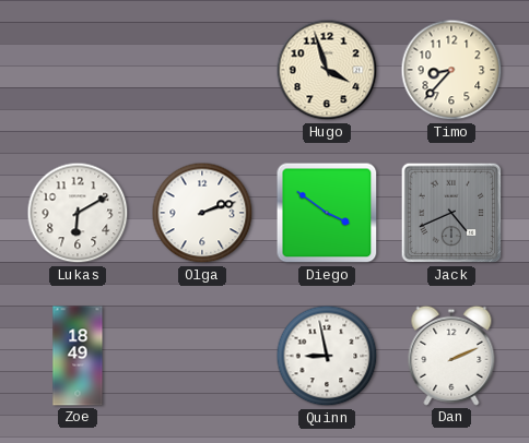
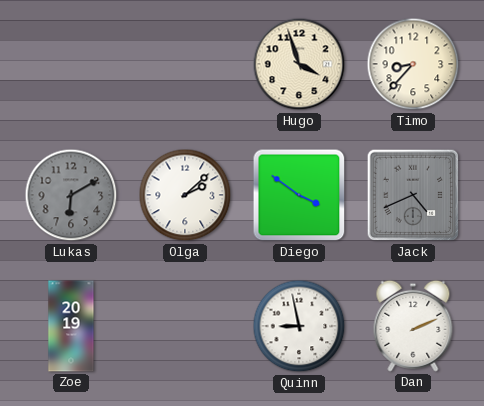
Lukas dial: white -> grey
Olga: 2:12 -> 2:08
Zoe: 18:49 -> 20:19
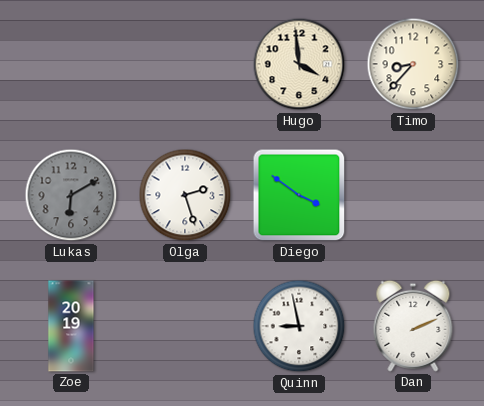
Hugo: 3:57 -> 3:59
Olga: 2:08 -> 2:27
Jack: 4:41 -> none
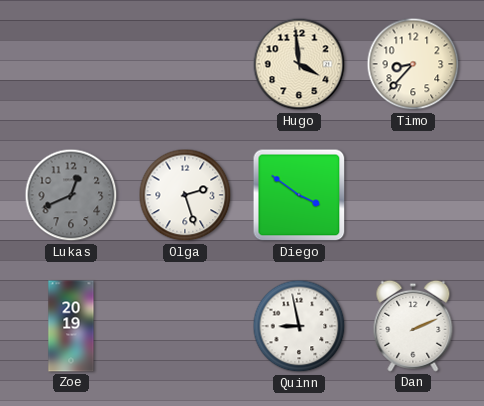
Lukas: 6:10 -> 12:41
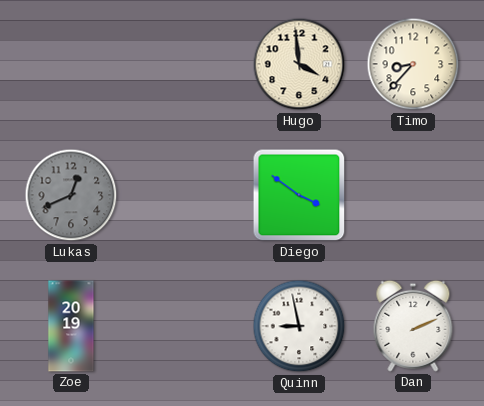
Olga: 2:27 -> none
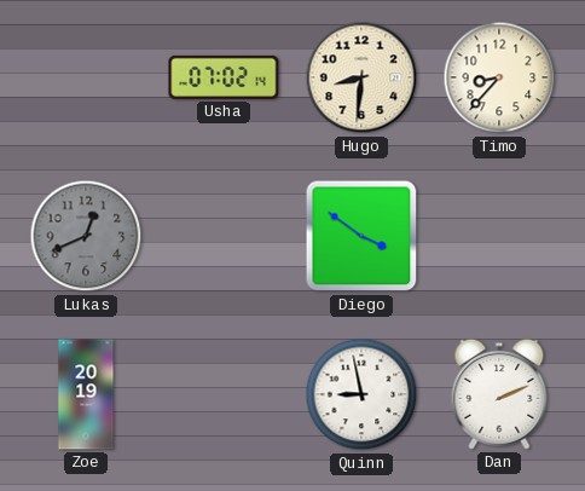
Usha: none -> 07:02
Hugo: 3:59 -> 8:31
